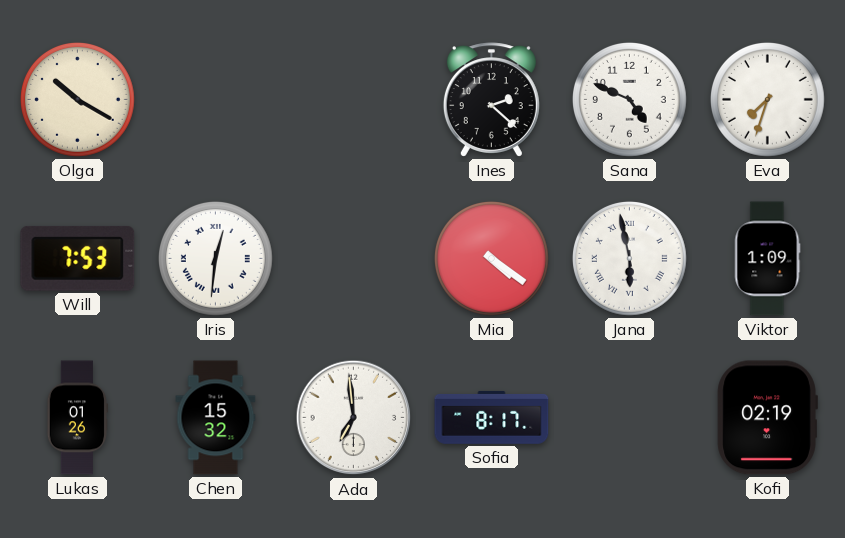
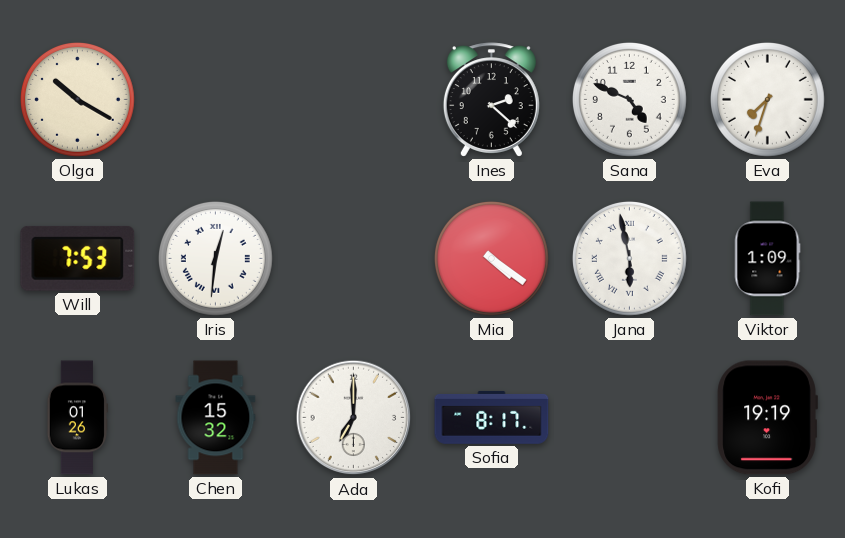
Ada: 6:59 -> 7:00
Kofi: 02:19 -> 19:19
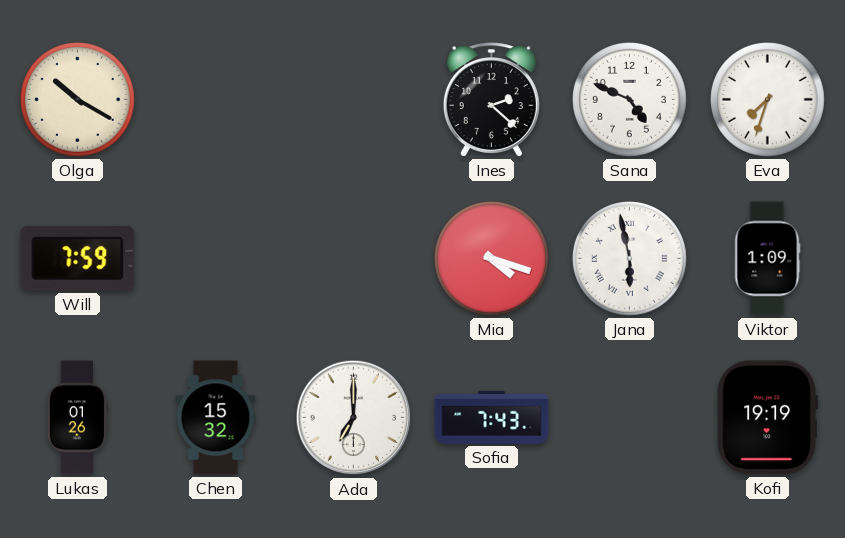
Will: 7:53 -> 7:59
Iris: 12:31 -> none
Mia: 4:21 -> 4:18
Sofia: 8:17 -> 7:43
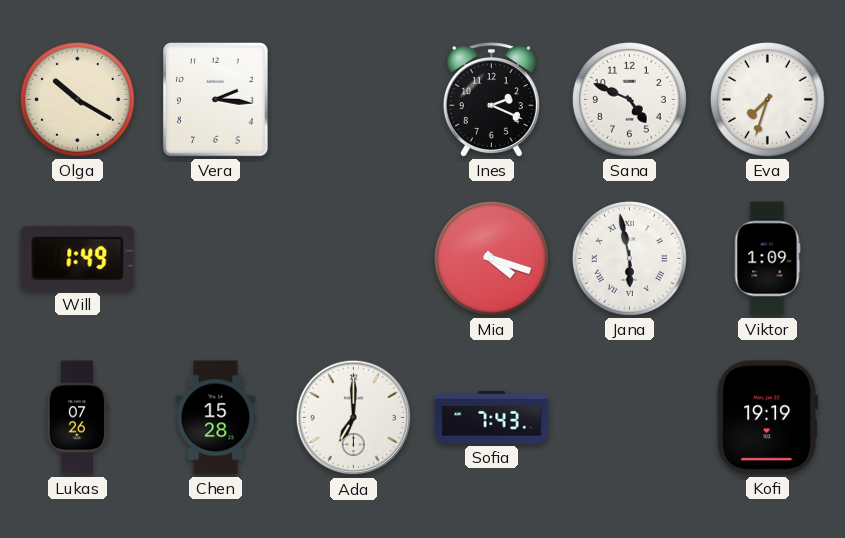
Vera: none -> 2:16
Ines: 2:22 -> 2:19
Will: 7:59 -> 1:49
Lukas: 01:26 -> 07:26
Chen: 15:32 -> 15:28
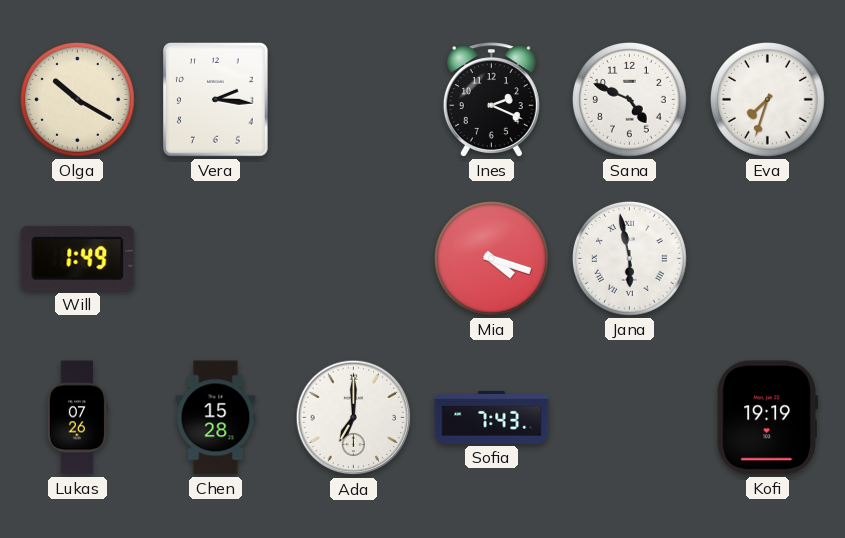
Viktor: 1:09 -> none
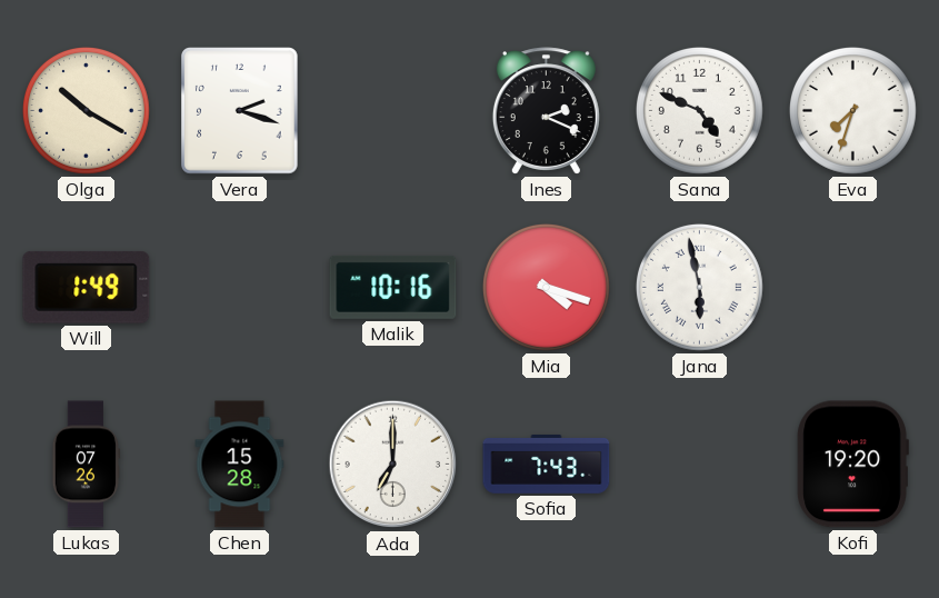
Vera: 2:16 -> 2:18
Malik: none -> 10:16
Kofi: 19:19 -> 19:20
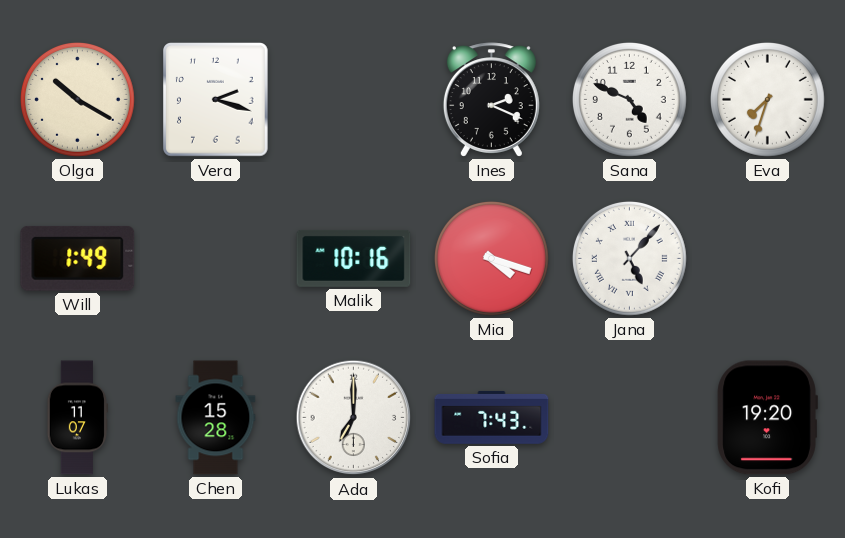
Jana: 5:58 -> 5:07
Lukas: 07:26 -> 11:07
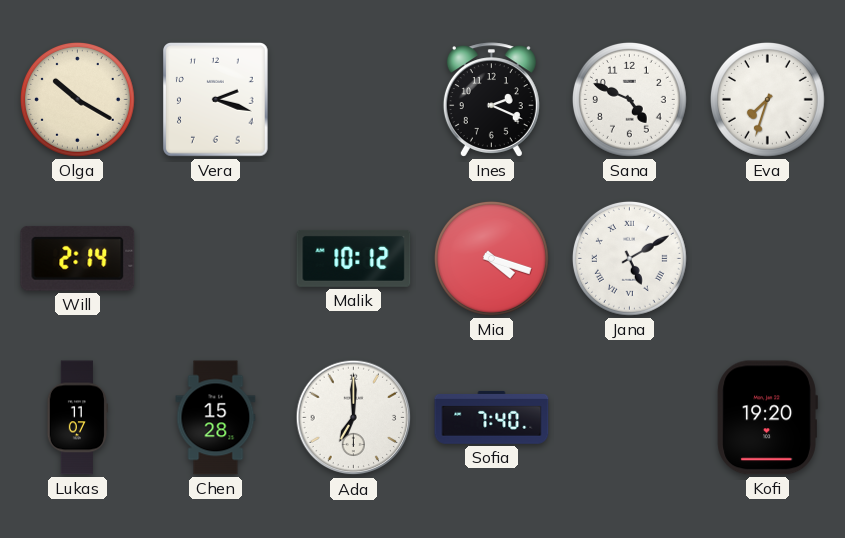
Will: 1:49 -> 2:14
Malik: 10:16 -> 10:12
Jana: 5:07 -> 5:10
Sofia: 7:43 -> 7:40
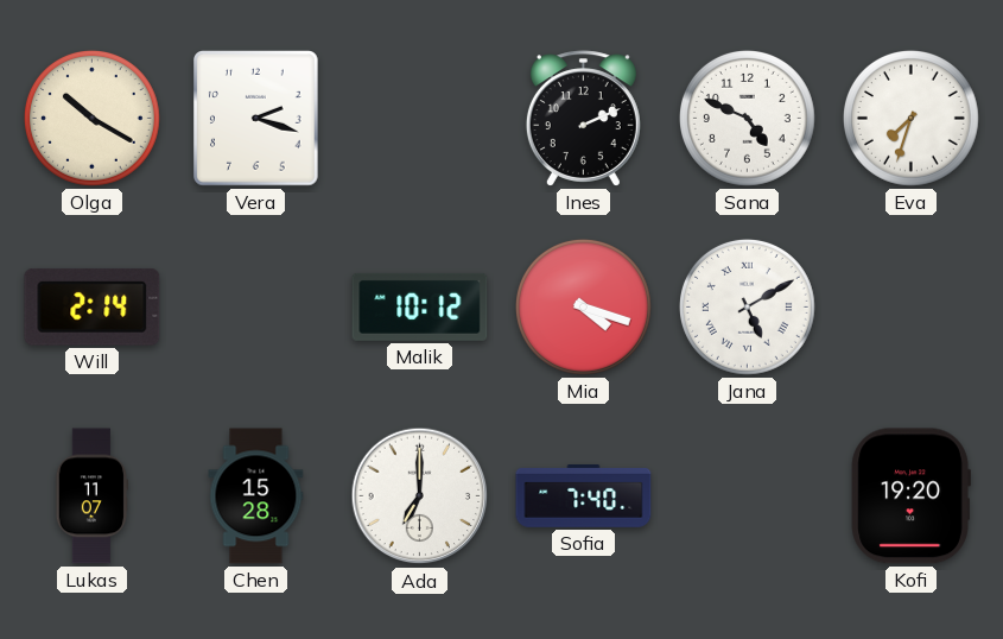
Ines: 2:19 -> 2:11
